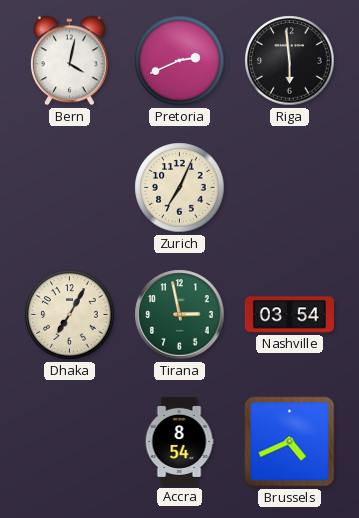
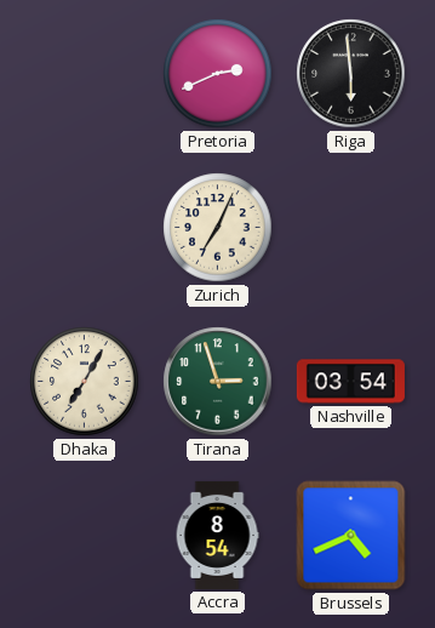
Bern: 4:02 -> none
Tirana: 2:58 -> 2:57
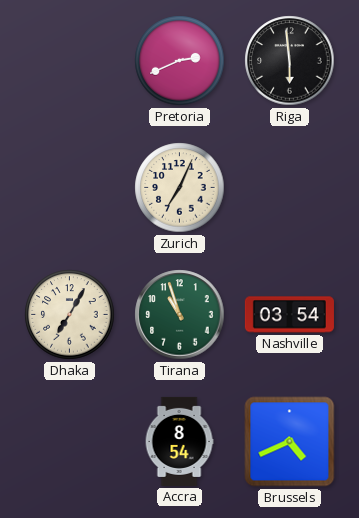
Tirana: 2:57 -> 10:57
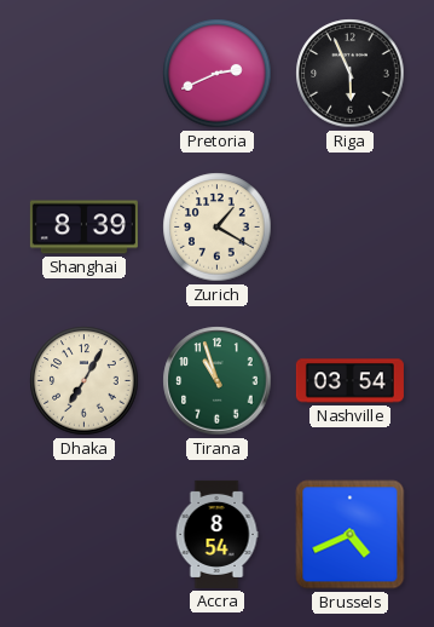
Riga: 5:59 -> 5:56
Shanghai: none -> 8:39
Zurich: 7:04 -> 1:20
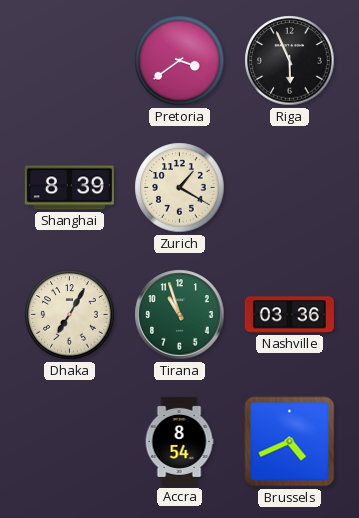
Pretoria: 2:41 -> 3:39
Nashville: 03:54 -> 03:36
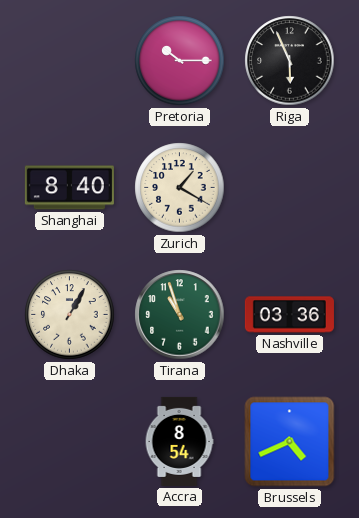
Pretoria: 3:39 -> 10:15
Shanghai: 8:39 -> 8:40
Dhaka: 7:05 -> 1:05
